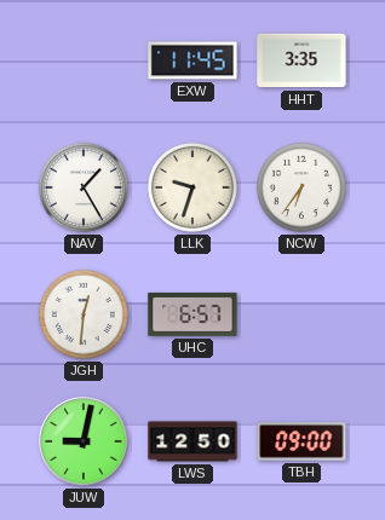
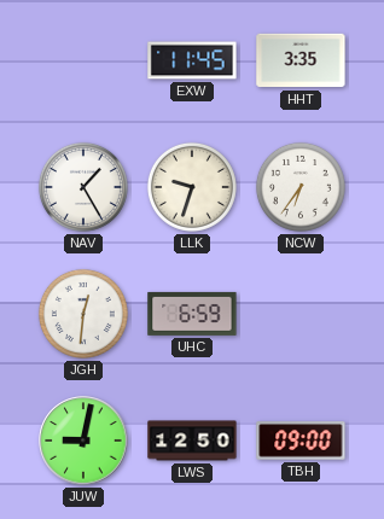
UHC: 6:57 -> 6:59
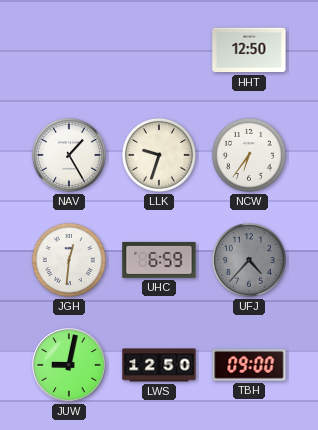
EXW: 11:45 -> none
HHT: 3:35 -> 12:50
UFJ: none -> 4:37
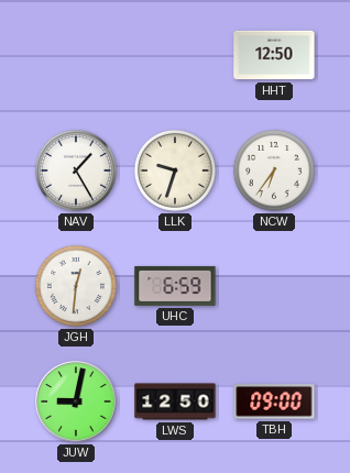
UFJ: 4:37 -> none
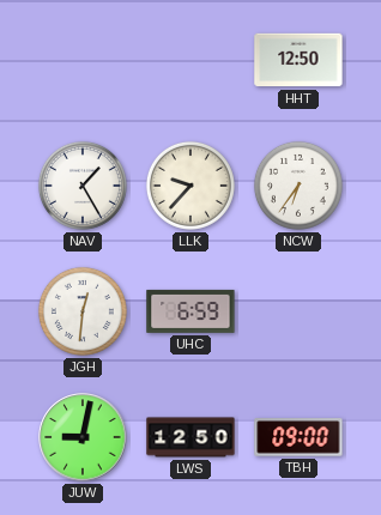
LLK: 9:33 -> 9:37
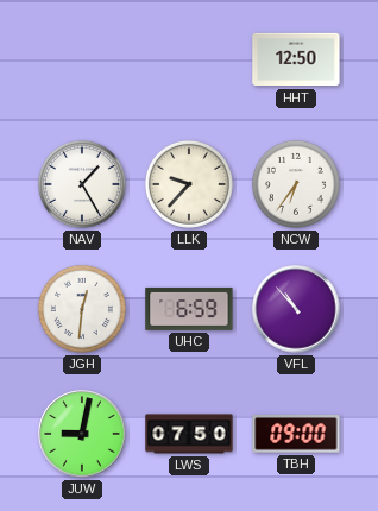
VFL: none -> 10:53
LWS: 12:50 -> 07:50
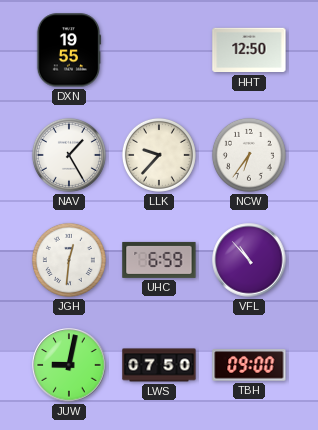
DXN: none -> 19:55
